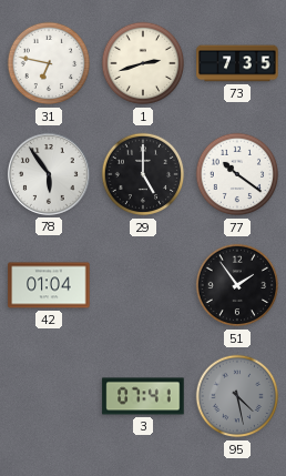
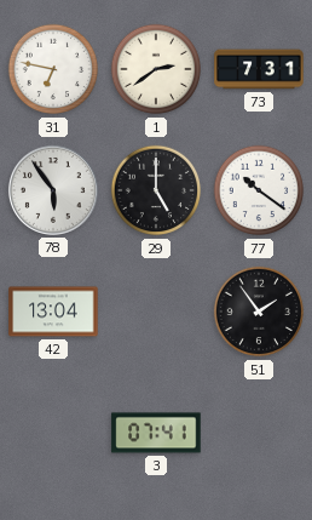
1: 2:42 -> 2:39
73: 7:35 -> 7:31
42: 01:04 -> 13:04
95: 4:28 -> none
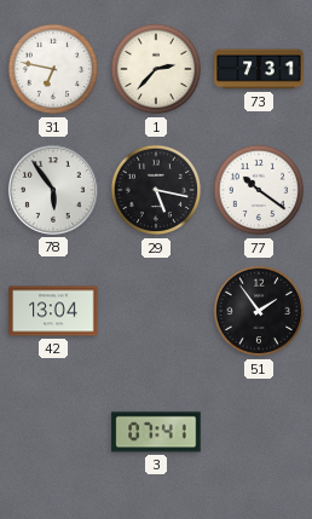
1: 2:39 -> 2:37
29: 5:00 -> 5:17
